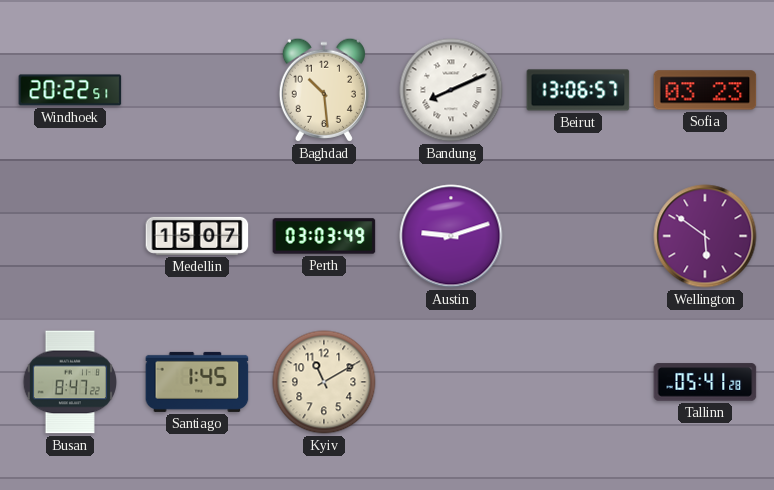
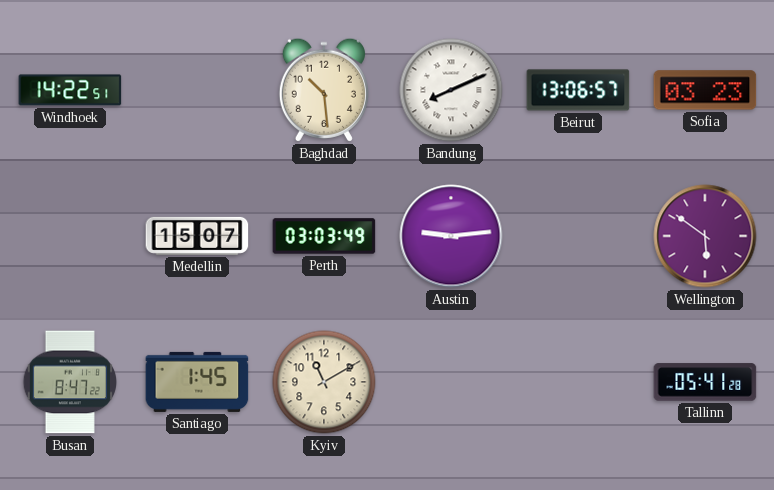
Windhoek: 20:22 -> 14:22
Austin: 9:12 -> 9:14
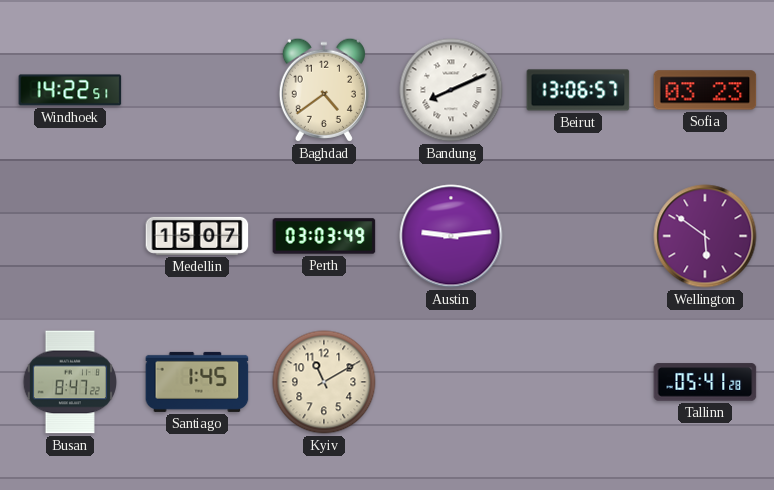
Baghdad: 10:29 -> 4:39
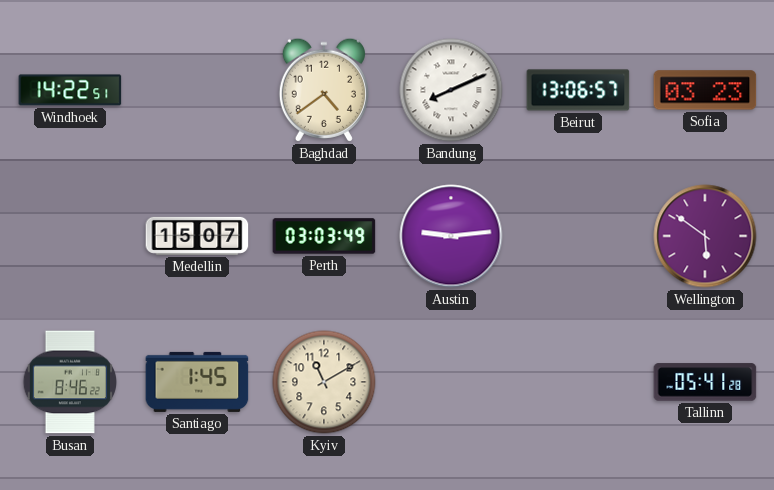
Busan: 8:47 -> 8:46
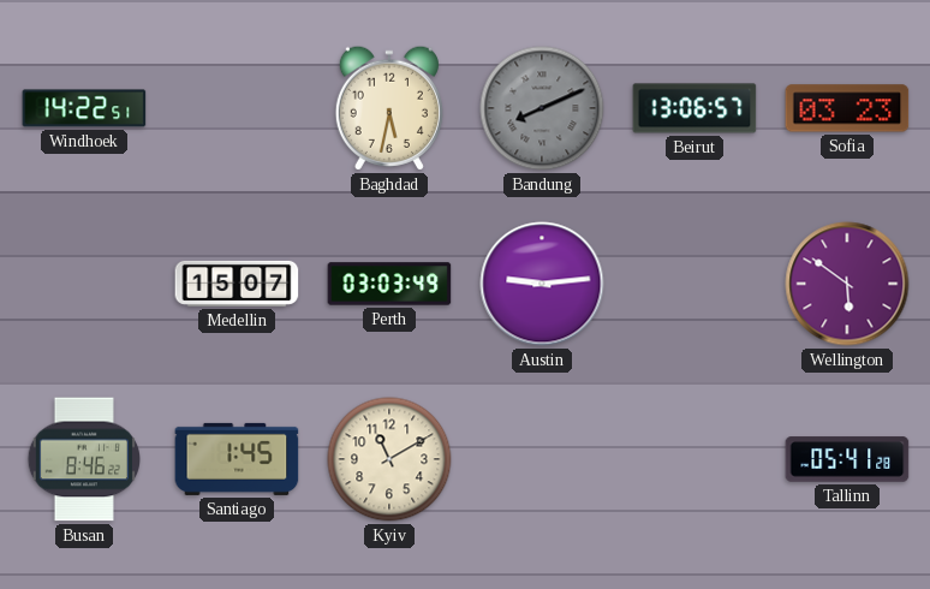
Baghdad: 4:39 -> 5:32
Bandung dial: white -> grey
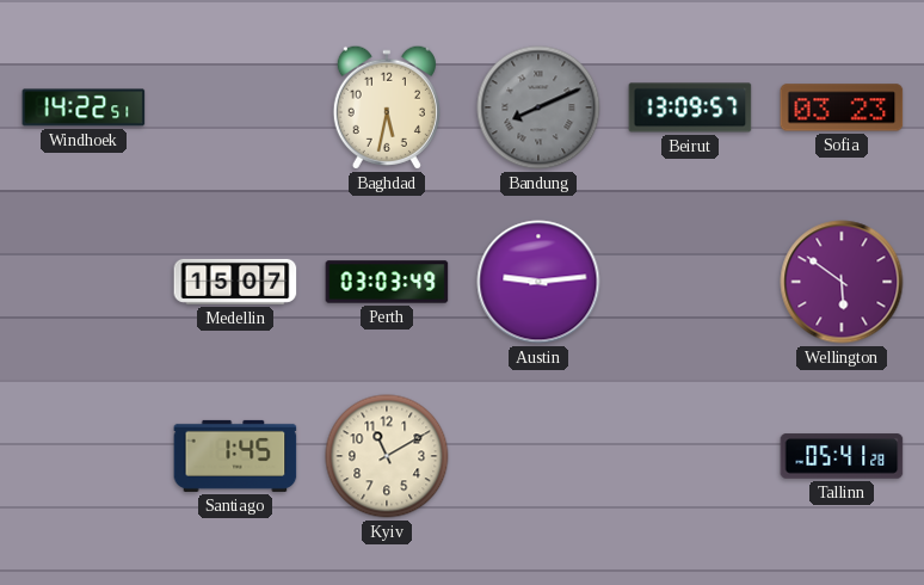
Beirut: 13:06 -> 13:09
Busan: 8:46 -> none
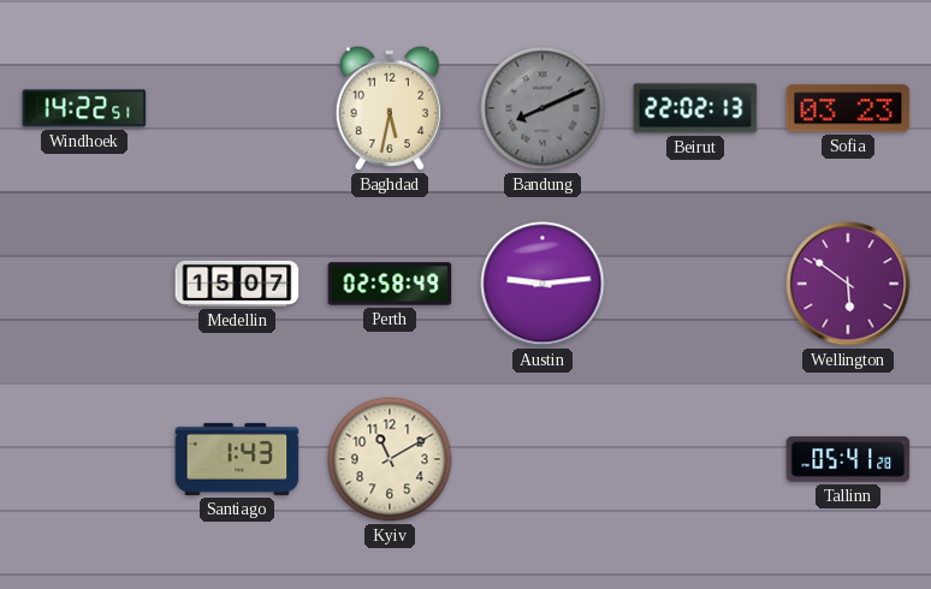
Beirut: 13:09 -> 22:02
Perth: 03:03 -> 02:58
Santiago: 1:45 -> 1:43
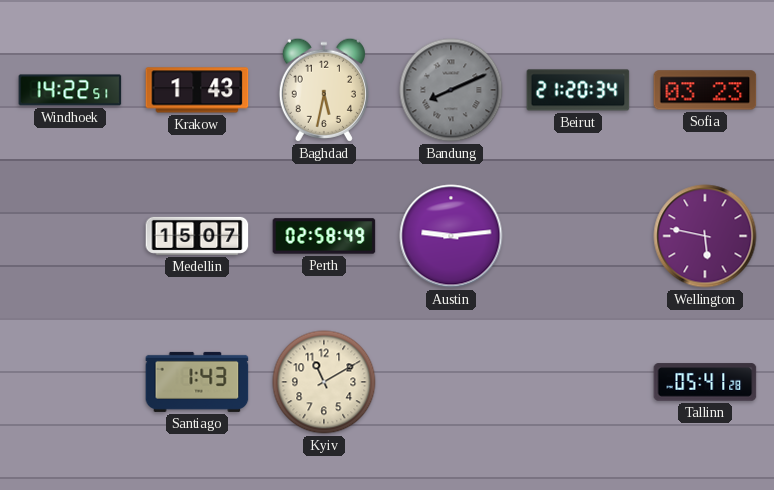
Krakow: none -> 1:43
Beirut: 22:02 -> 21:20
Wellington: 5:51 -> 5:47
